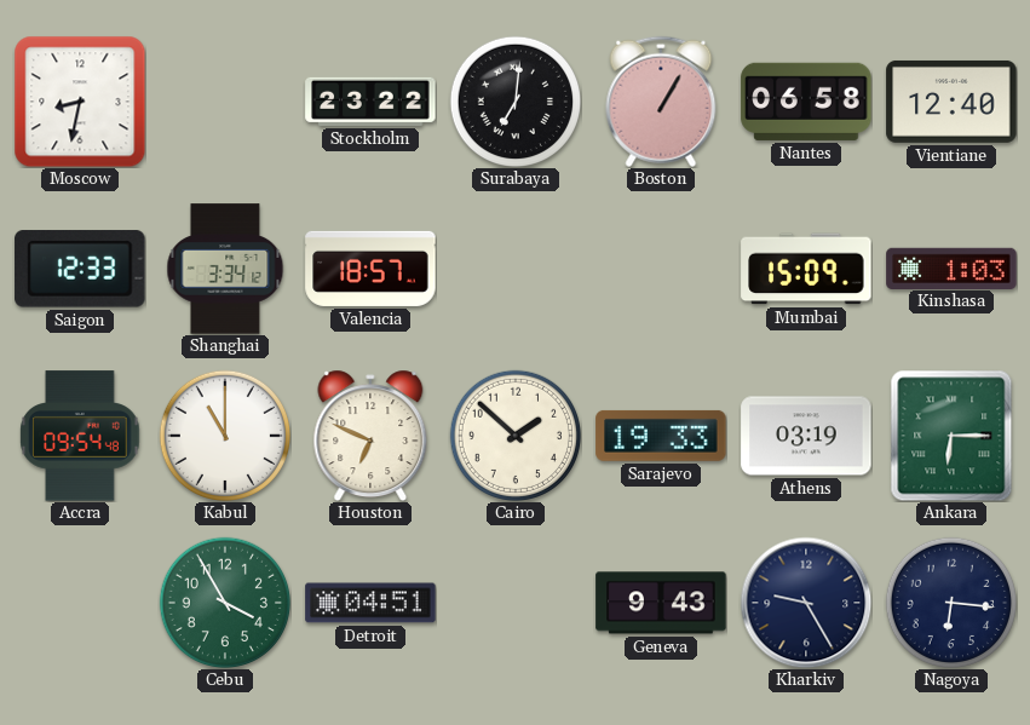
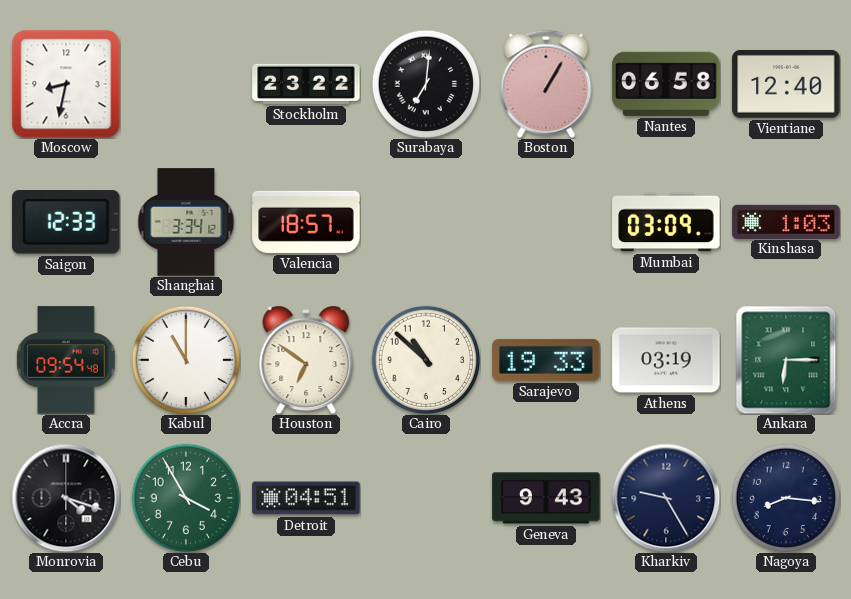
Mumbai: 15:09 -> 03:09
Houston: 6:49 -> 6:51
Cairo: 1:52 -> 10:52
Monrovia: none -> 4:18
Nagoya: 6:16 -> 8:16
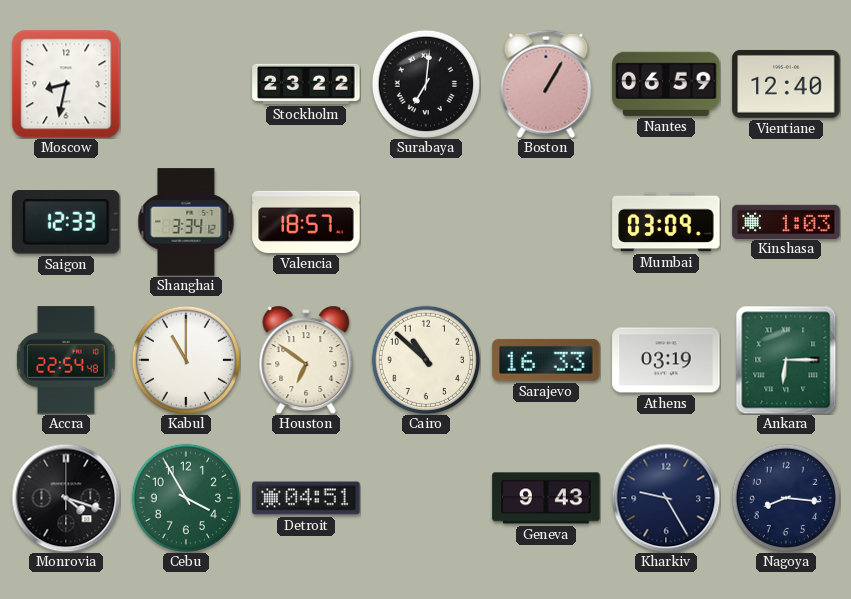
Nantes: 06:58 -> 06:59
Accra: 09:54 -> 22:54
Sarajevo: 19:33 -> 16:33
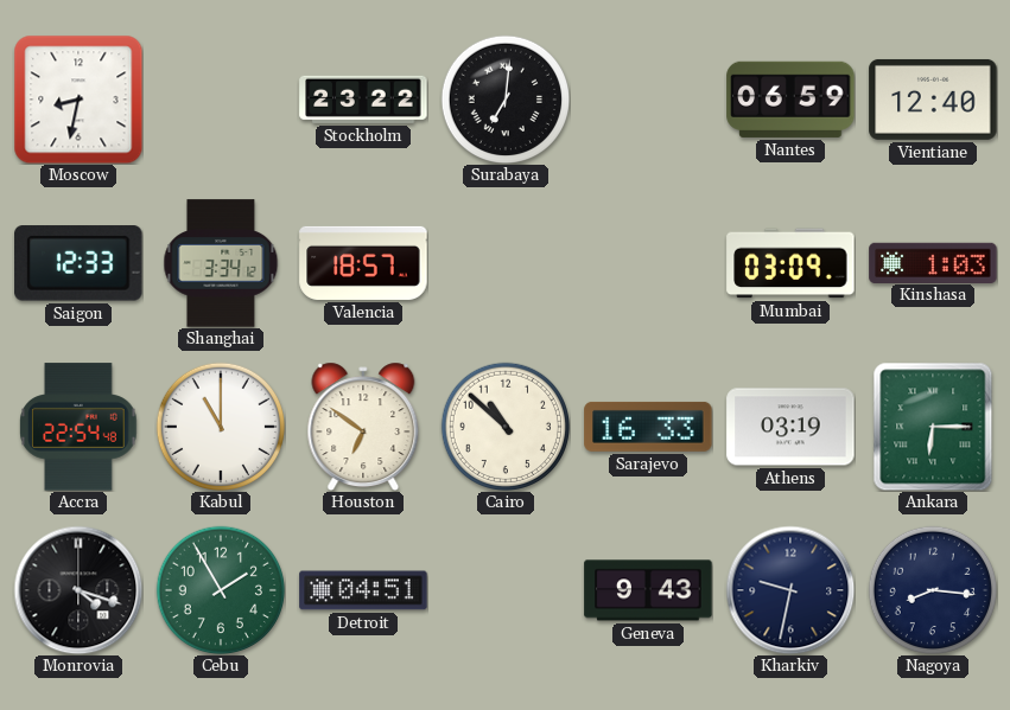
Boston: 1:05 -> none
Cebu: 3:55 -> 1:55
Kharkiv: 9:25 -> 9:32
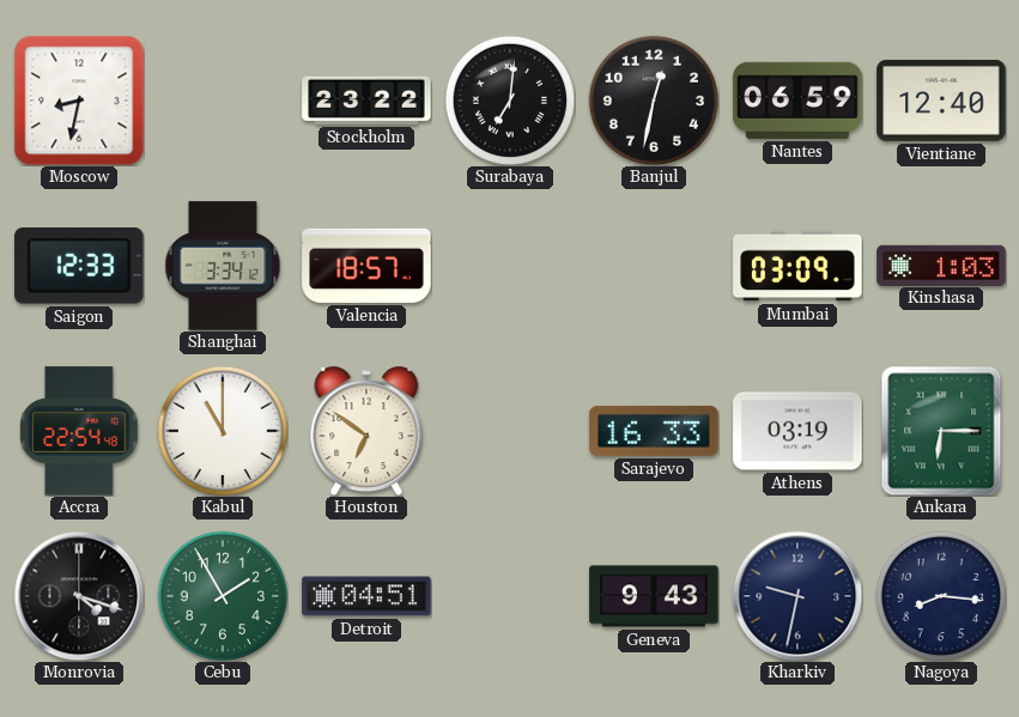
Banjul: none -> 12:32
Cairo: 10:52 -> none
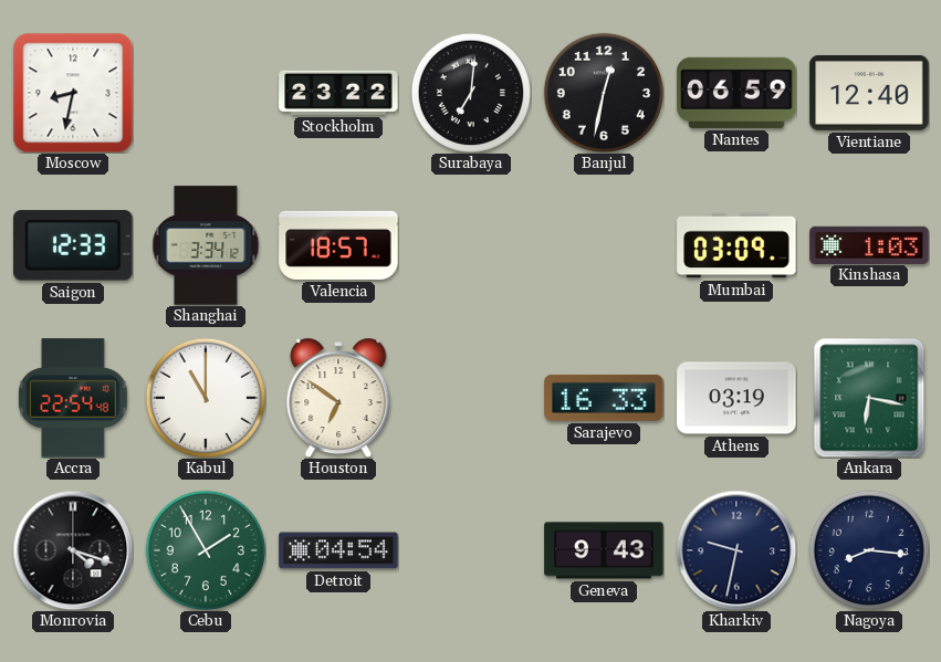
Ankara: 6:15 -> 6:17
Detroit: 04:51 -> 04:54
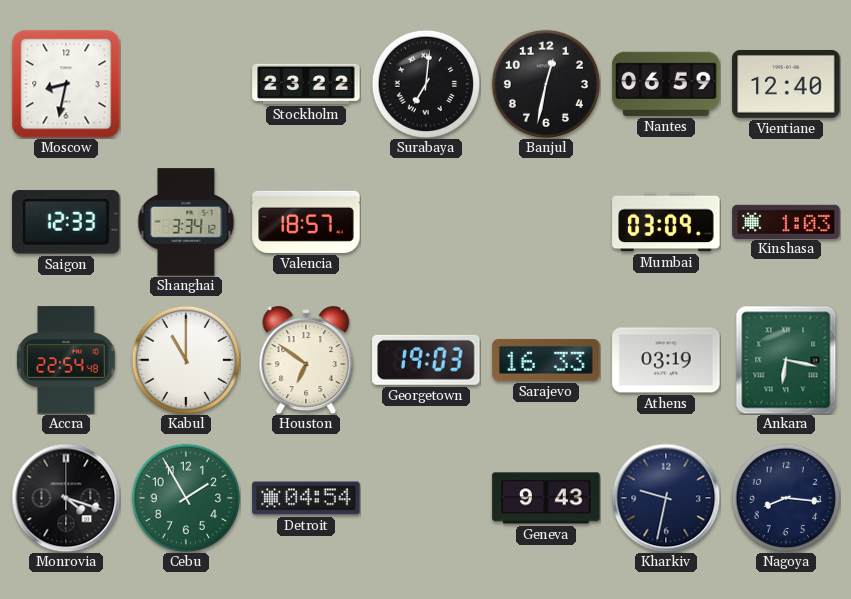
Georgetown: none -> 19:03
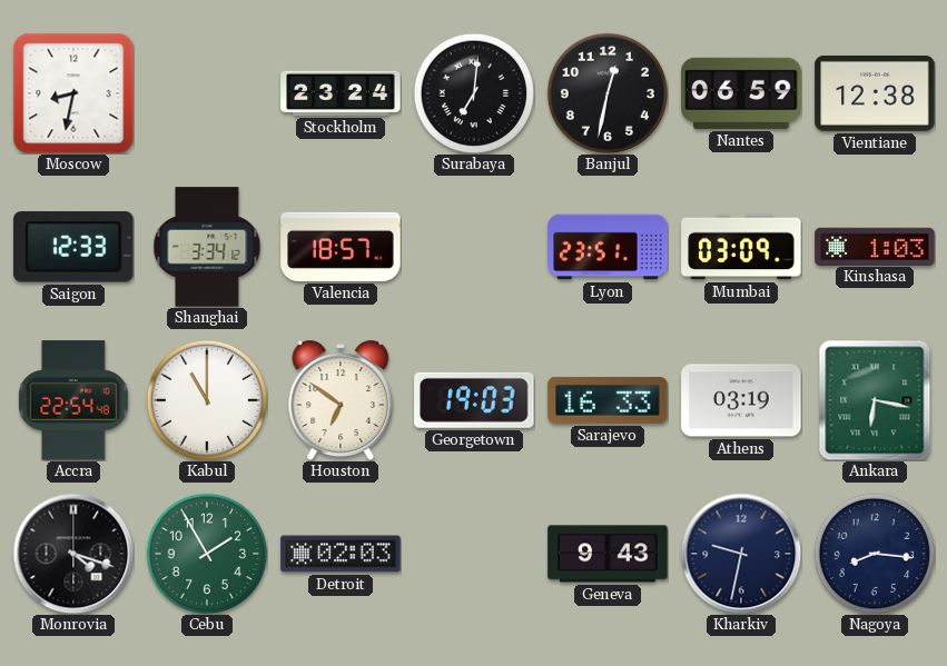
Stockholm: 23:22 -> 23:24
Vientiane: 12:40 -> 12:38
Lyon: none -> 23:51
Detroit: 04:54 -> 02:03
